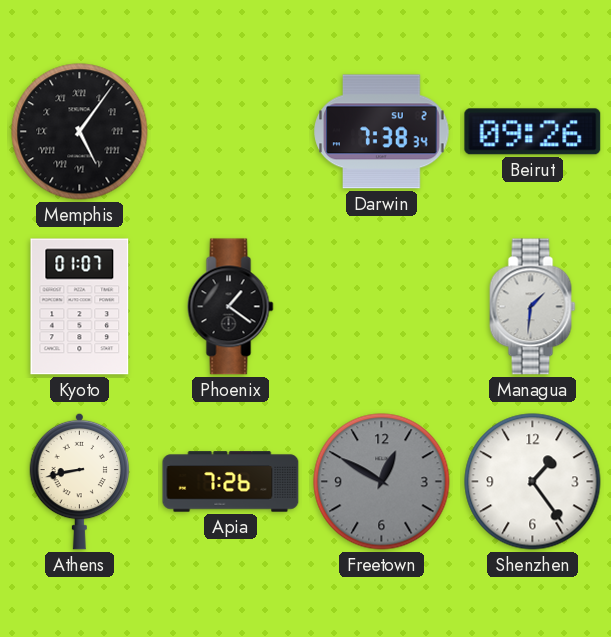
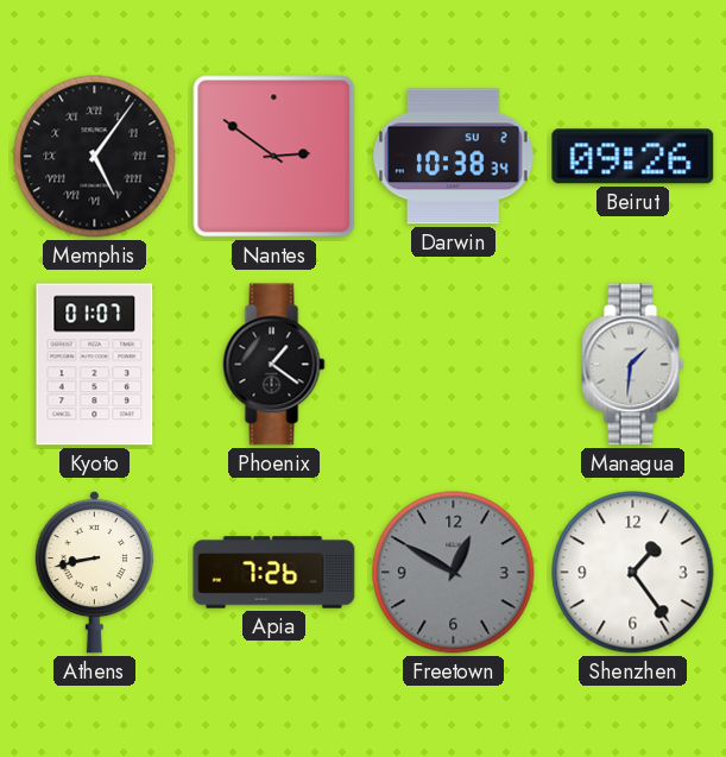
Nantes: none -> 2:51
Darwin: 7:38 -> 10:38
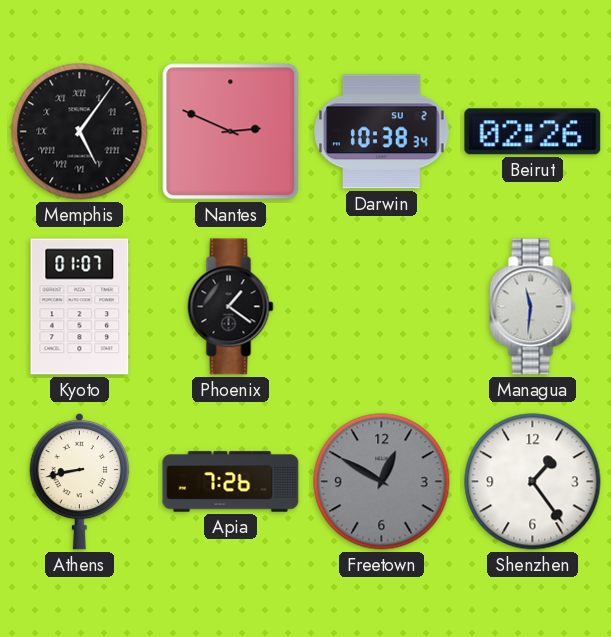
Nantes: 2:51 -> 2:49
Beirut: 09:26 -> 02:26
Managua: 1:31 -> 11:31
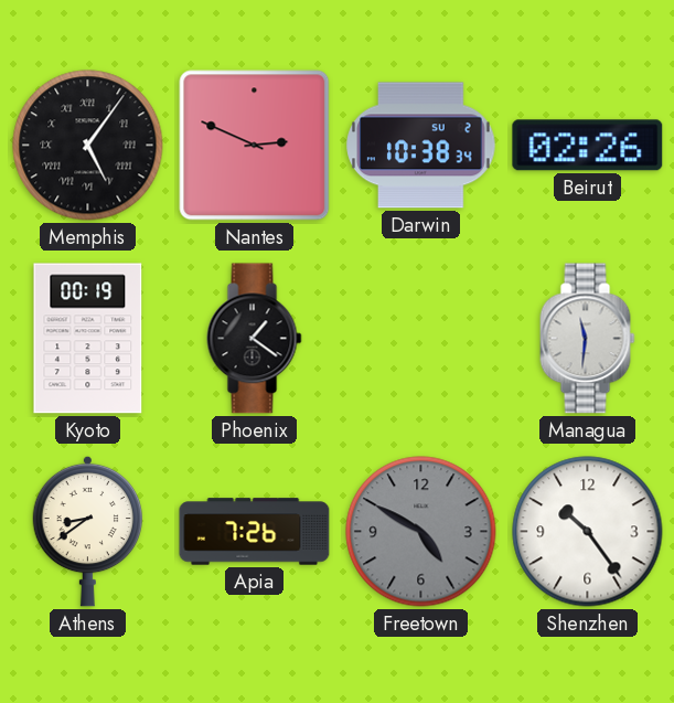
Kyoto: 01:07 -> 00:19
Athens: 8:43 -> 8:39
Freetown: 12:50 -> 4:50
Shenzhen: 1:24 -> 10:24
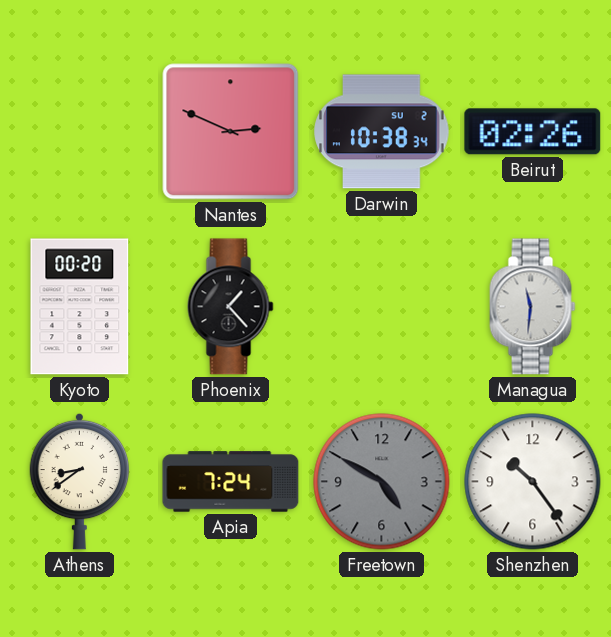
Memphis: 5:06 -> none
Kyoto: 00:19 -> 00:20
Phoenix: 1:21 -> 1:23
Apia: 7:26 -> 7:24
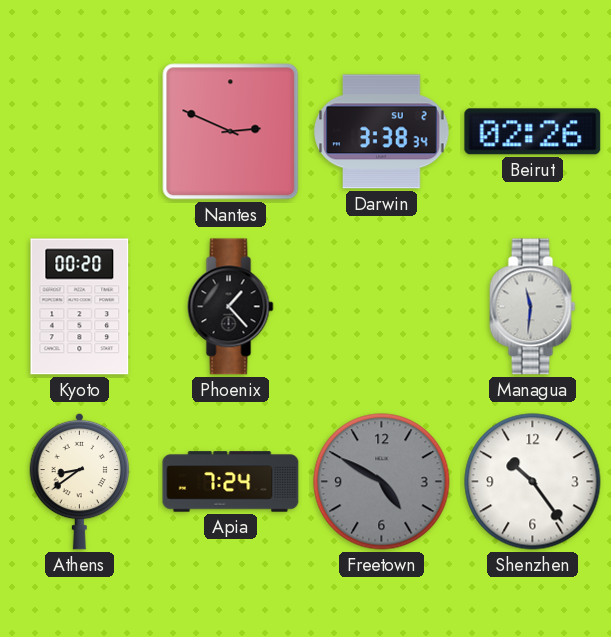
Darwin: 10:38 -> 3:38
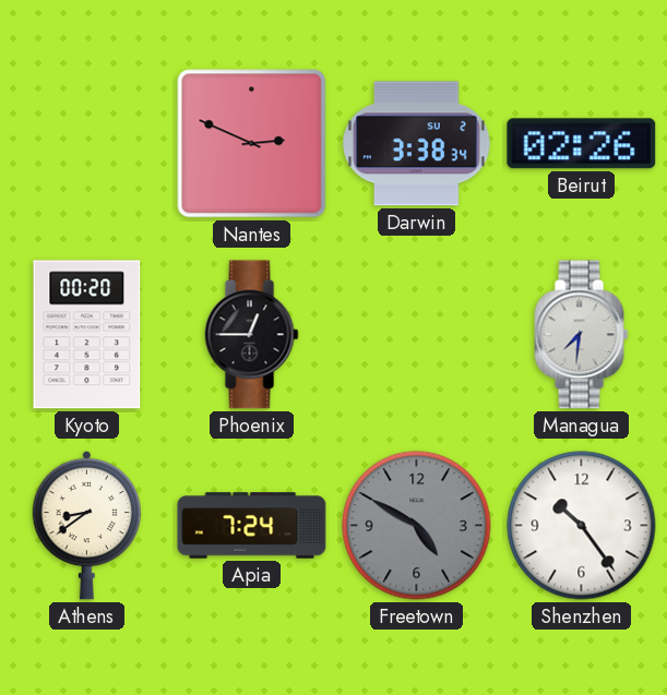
Phoenix: 1:23 -> 12:45
Managua: 11:31 -> 7:31
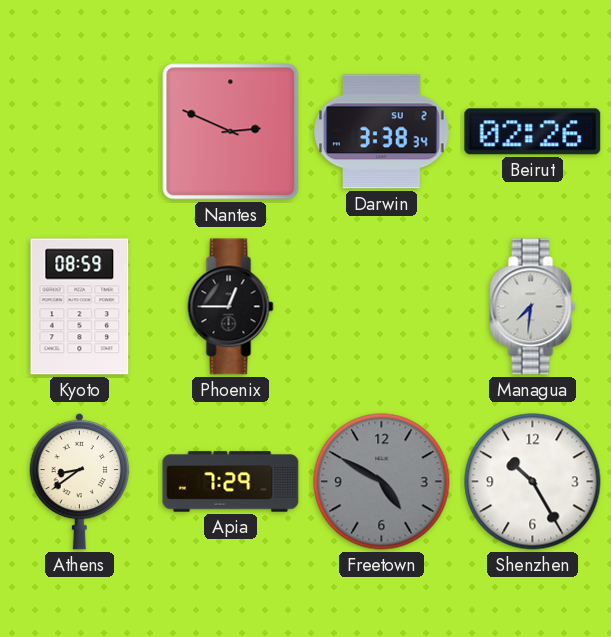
Kyoto: 00:20 -> 08:59
Apia: 7:24 -> 7:29
Shenzhen: 10:24 -> 10:25
